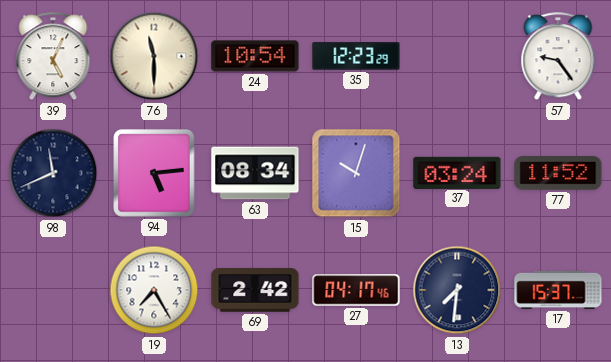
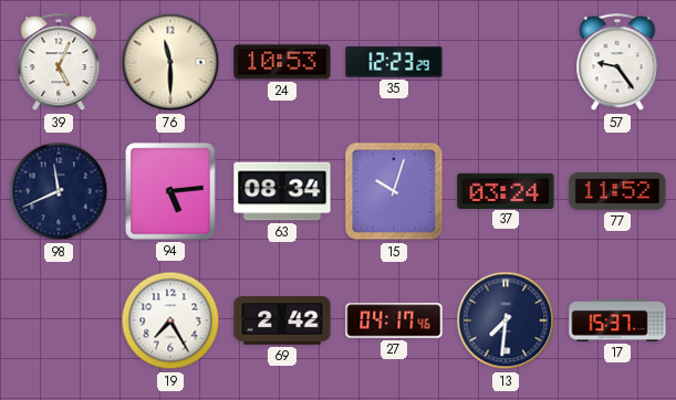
24: 10:54 -> 10:53
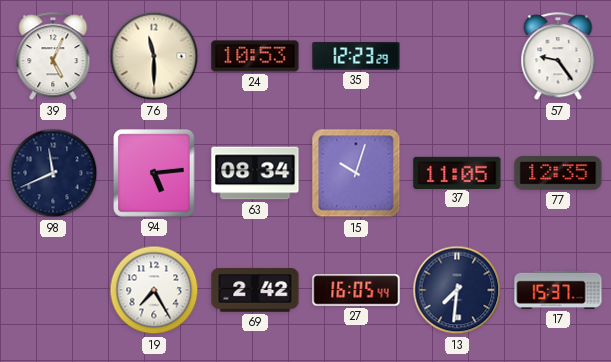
37: 03:24 -> 11:05
77: 11:52 -> 12:35
27: 04:17 -> 16:05
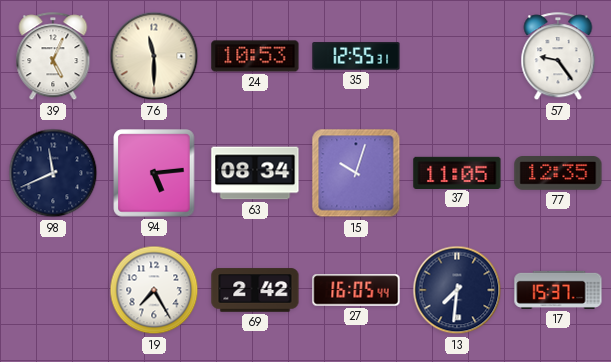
35: 12:23 -> 12:55
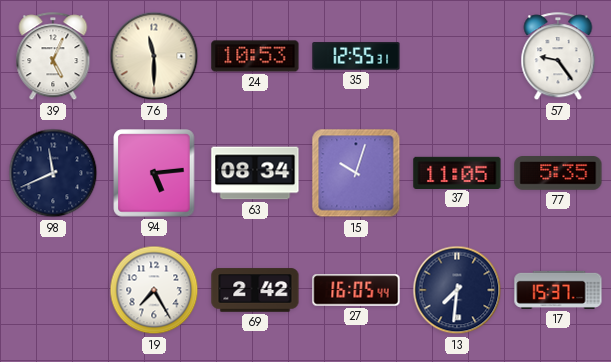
77: 12:35 -> 5:35
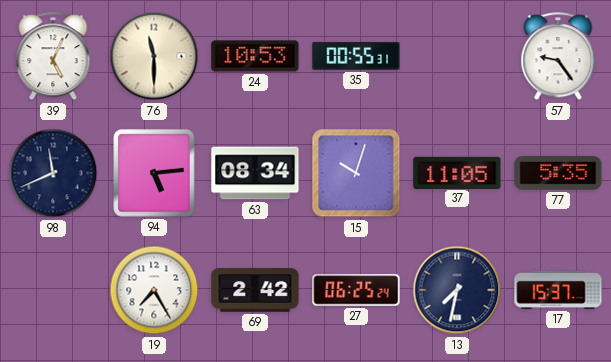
35: 12:55 -> 00:55
27: 16:05 -> 06:25
13: 7:31 -> 7:32
